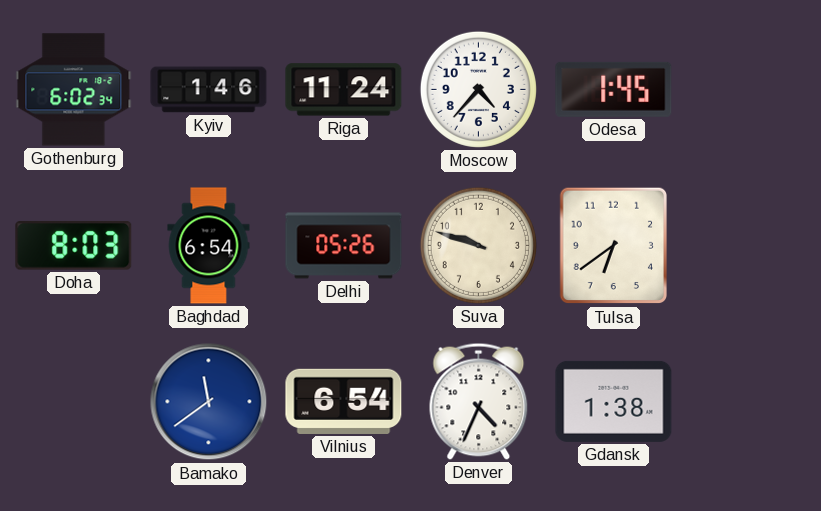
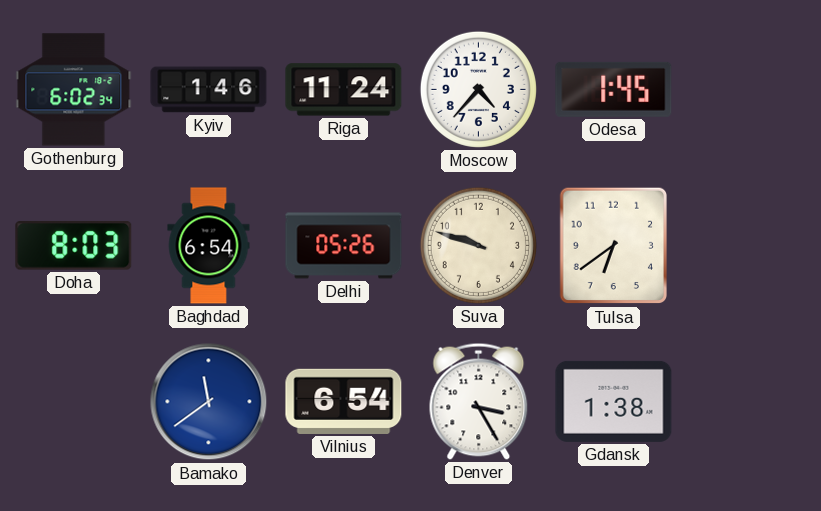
Denver: 4:34 -> 3:25
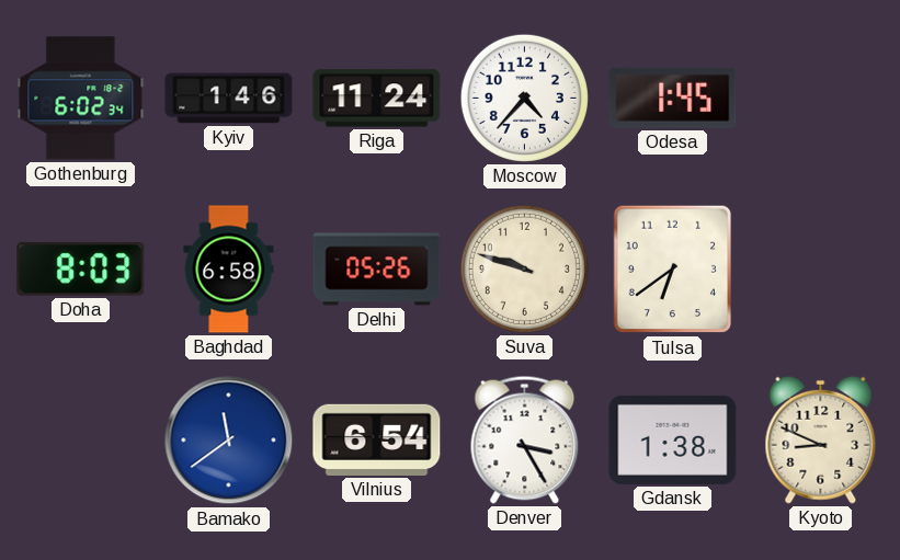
Baghdad: 6:54 -> 6:58
Kyoto: none -> 8:49
